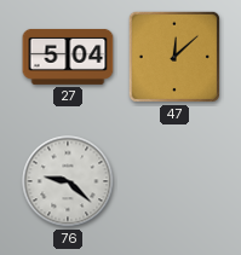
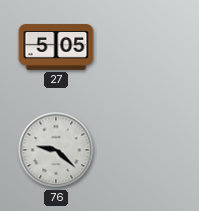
27: 5:04 -> 5:05
47: 12:08 -> none
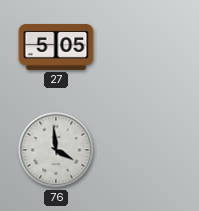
76: 9:22 -> 3:59
